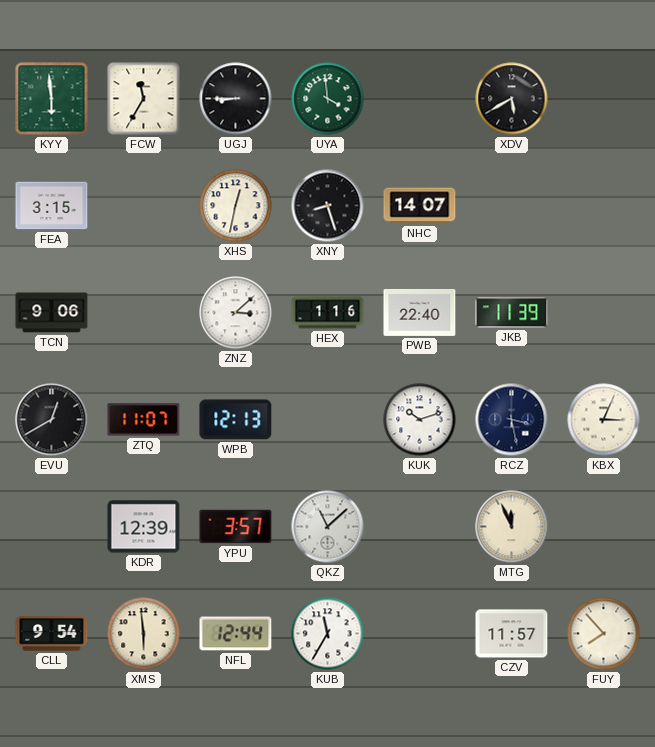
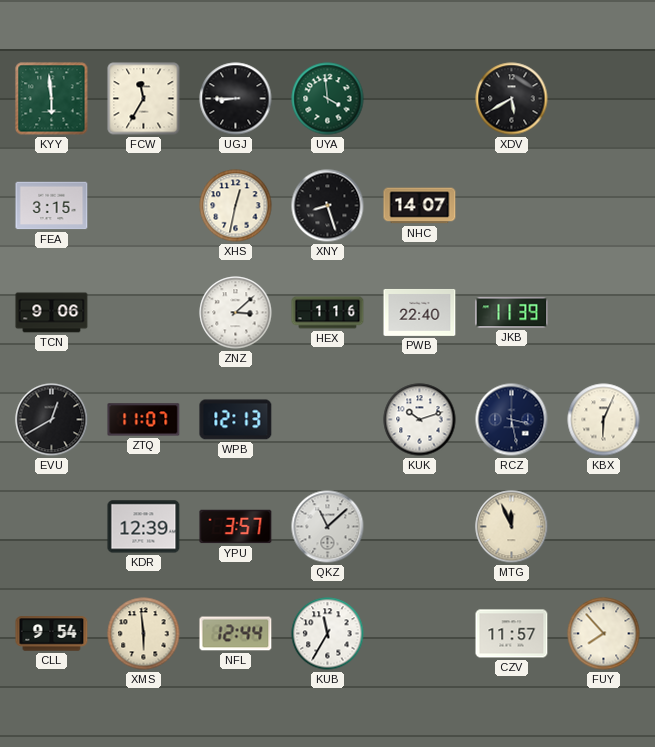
KBX: 3:04 -> 6:04
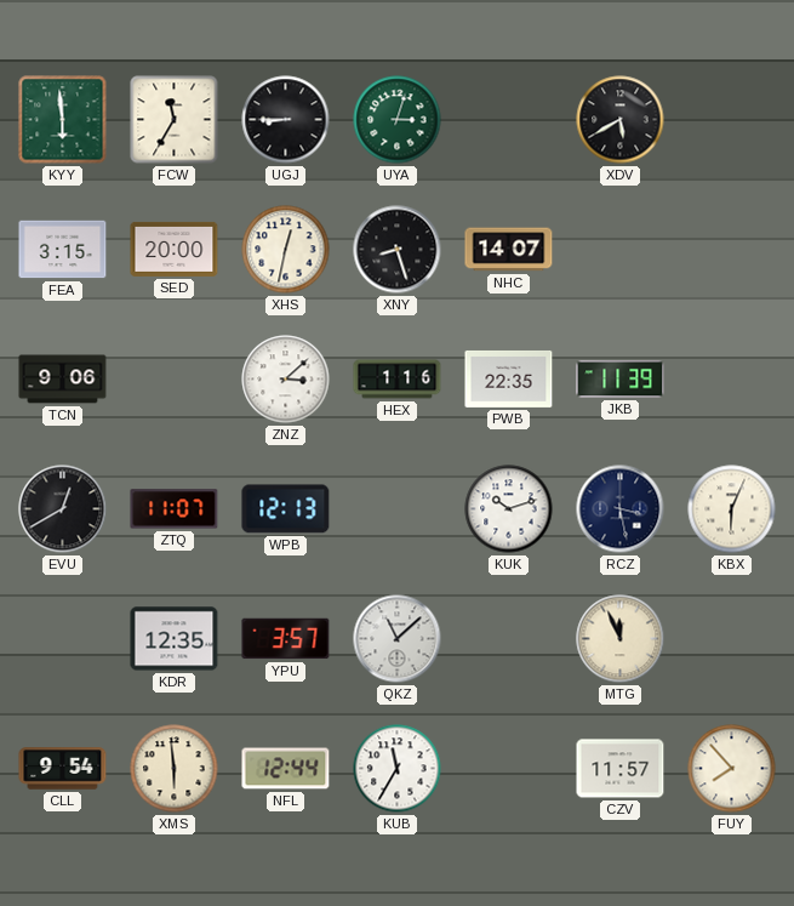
UYA: 3:59 -> 3:03
SED: none -> 20:00
PWB: 22:40 -> 22:35
KDR: 12:39 -> 12:35
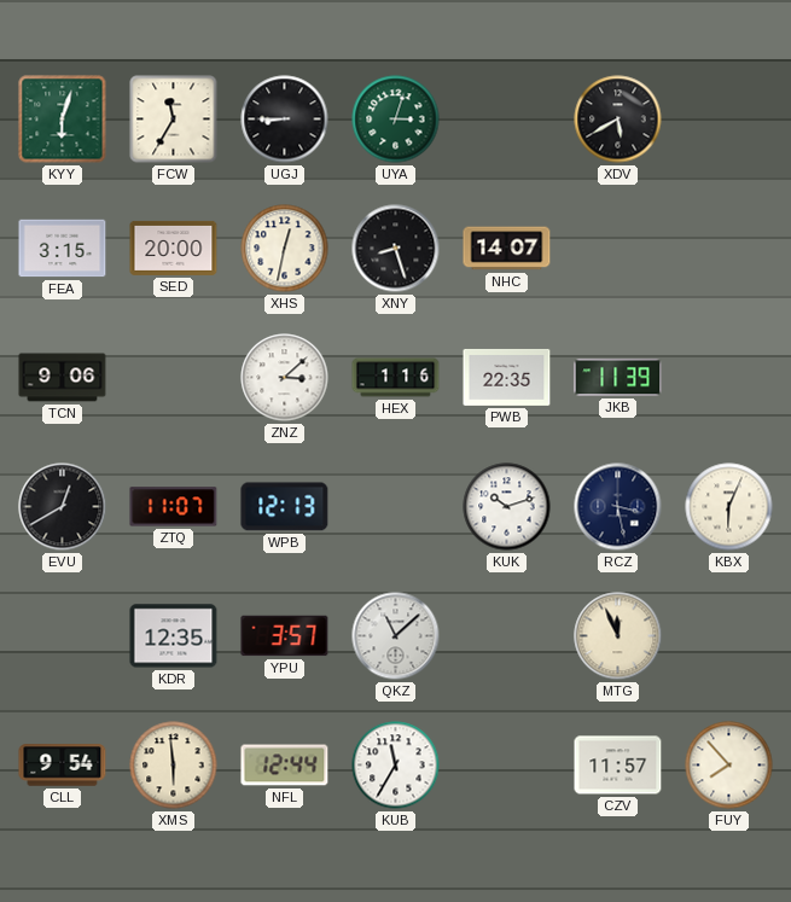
KYY: 5:59 -> 6:03
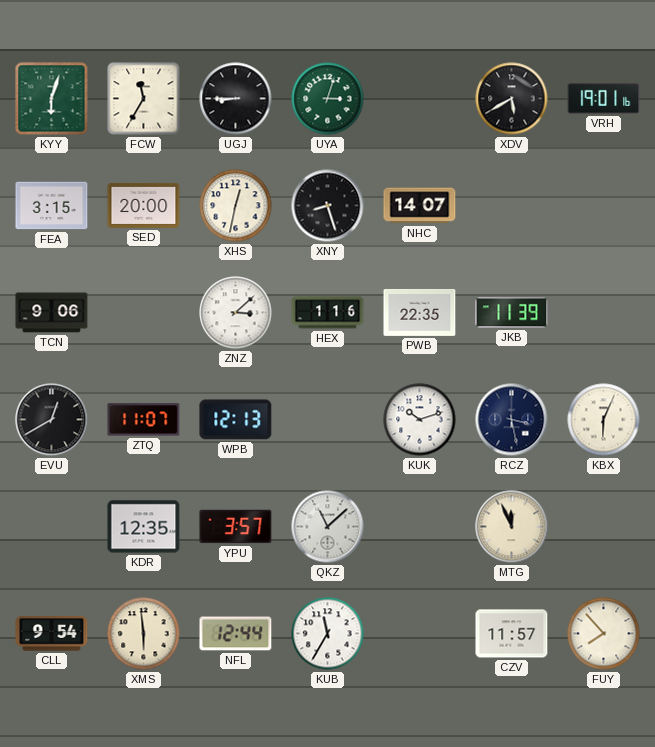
VRH: none -> 19:01
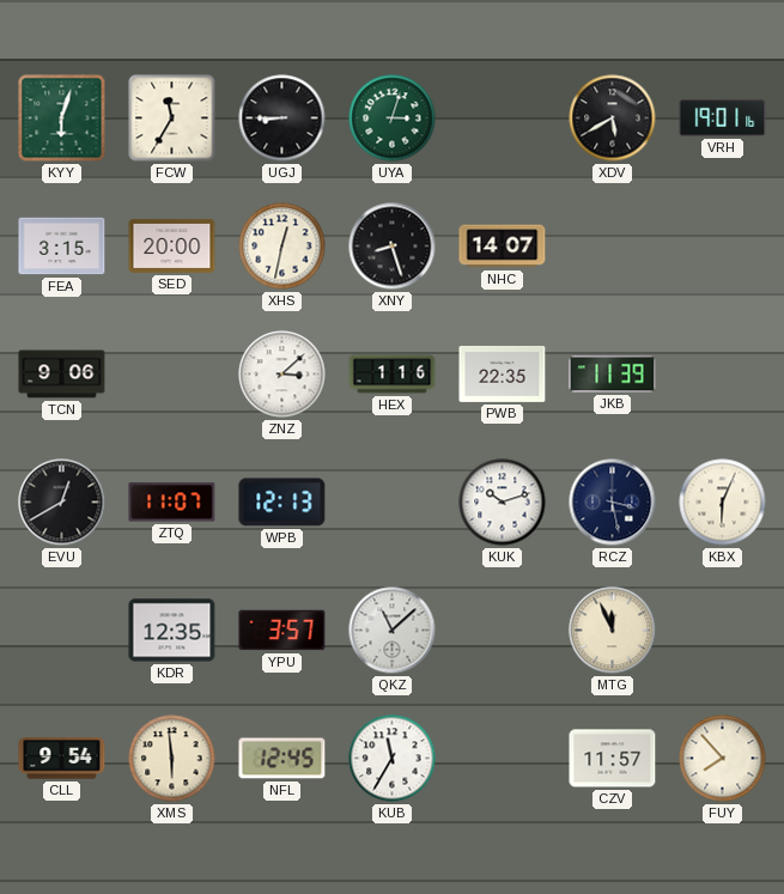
NFL: 12:44 -> 12:45
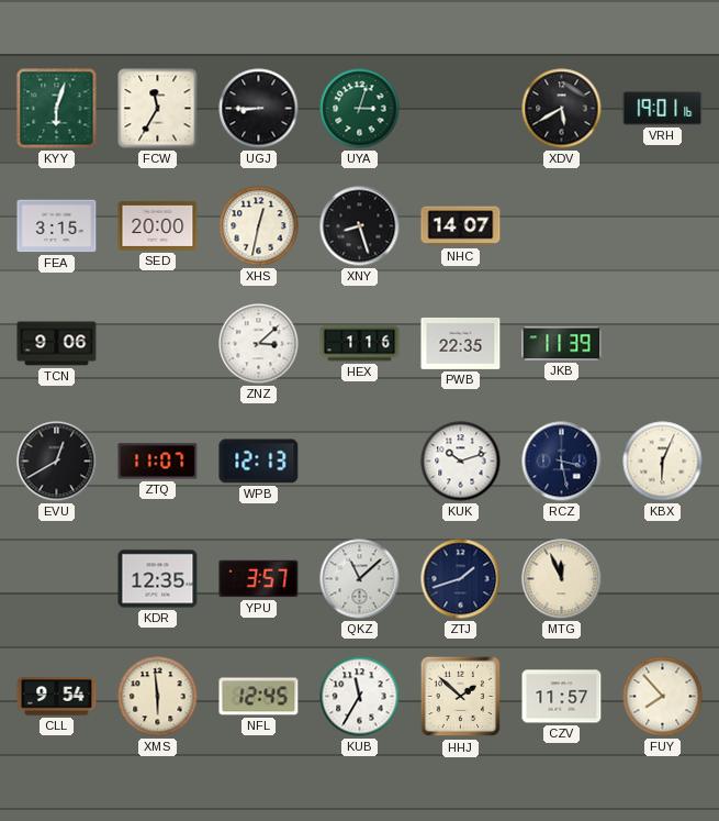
ZTJ: none -> 1:42
HHJ: none -> 1:52
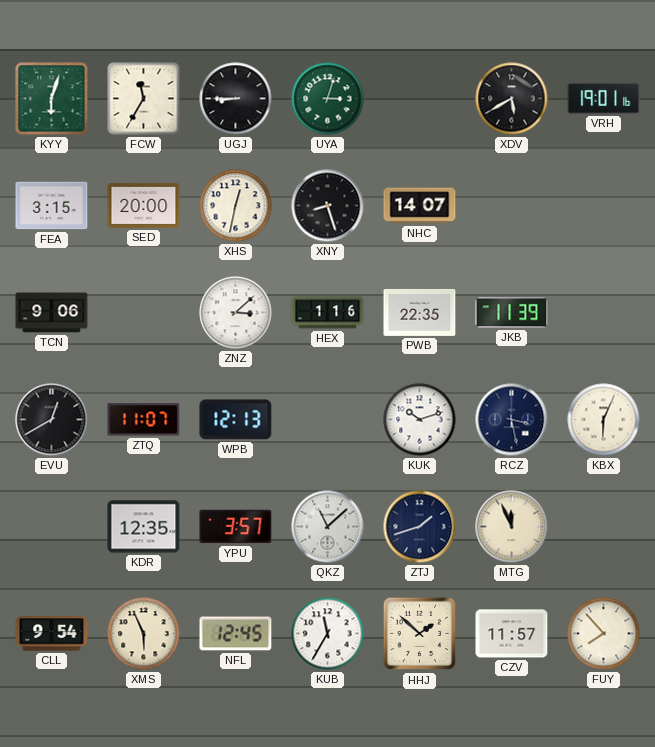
XMS: 5:59 -> 5:56
